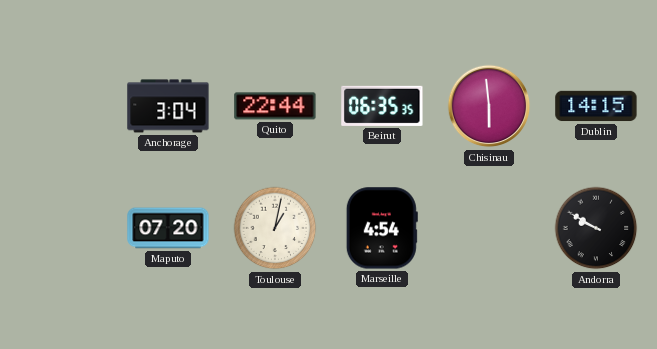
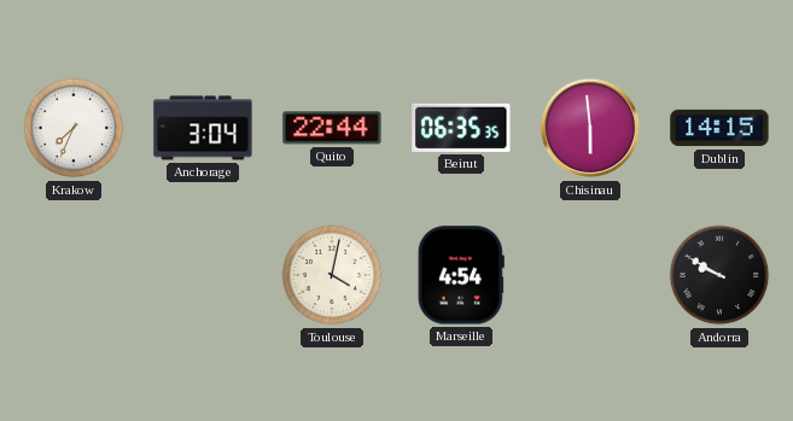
Krakow: none -> 7:34
Maputo: 07:20 -> none
Toulouse: 1:02 -> 4:02
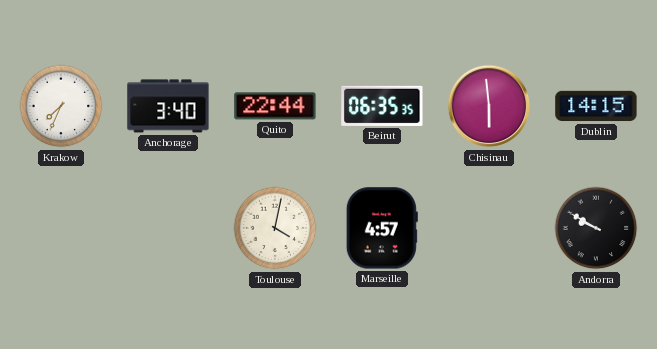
Anchorage: 3:04 -> 3:40
Marseille: 4:54 -> 4:57
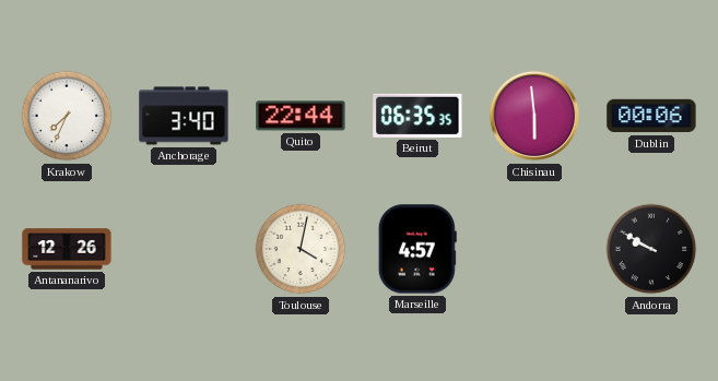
Dublin: 14:15 -> 00:06
Antananarivo: none -> 12:26
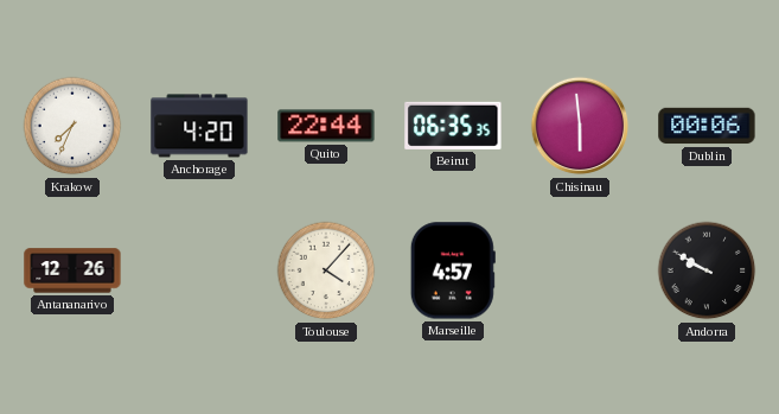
Anchorage: 3:40 -> 4:20
Toulouse: 4:02 -> 4:07
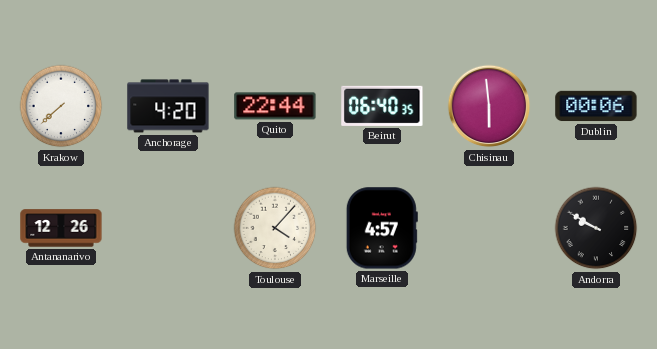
Krakow: 7:34 -> 7:38
Beirut: 06:35 -> 06:40
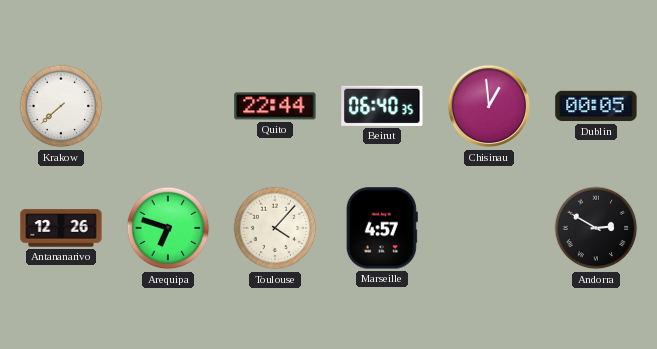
Anchorage: 4:20 -> none
Chisinau: 5:59 -> 12:59
Dublin: 00:06 -> 00:05
Arequipa: none -> 6:48
Andorra: 9:50 -> 2:50
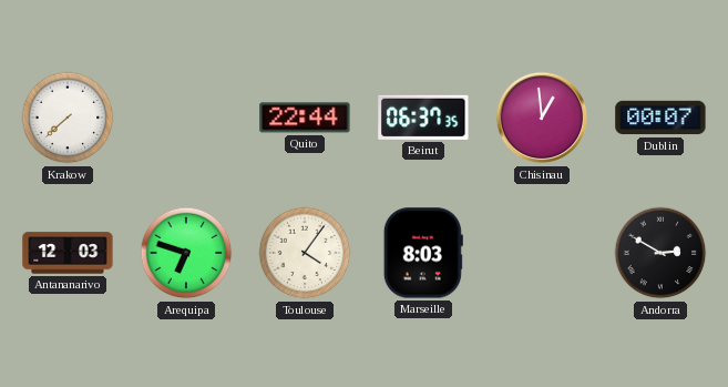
Beirut: 06:40 -> 06:37
Dublin: 00:05 -> 00:07
Antananarivo: 12:26 -> 12:03
Toulouse: 4:07 -> 4:06
Marseille: 4:57 -> 8:03
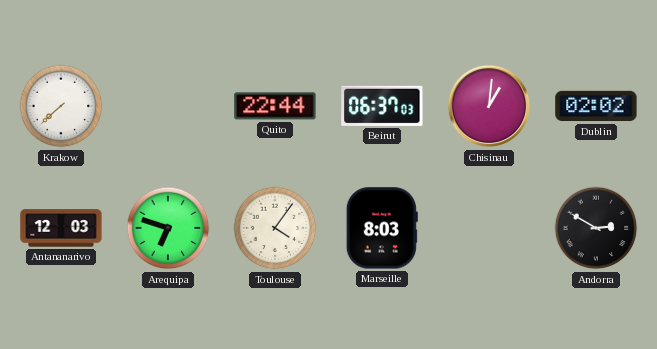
Beirut: 06:37:35 -> 06:37:03
Chisinau: 12:59 -> 1:01
Dublin: 00:07 -> 02:02
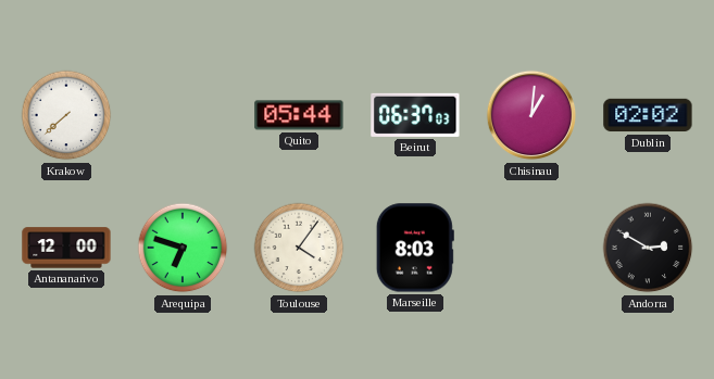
Quito: 22:44 -> 05:44
Antananarivo: 12:03 -> 12:00
